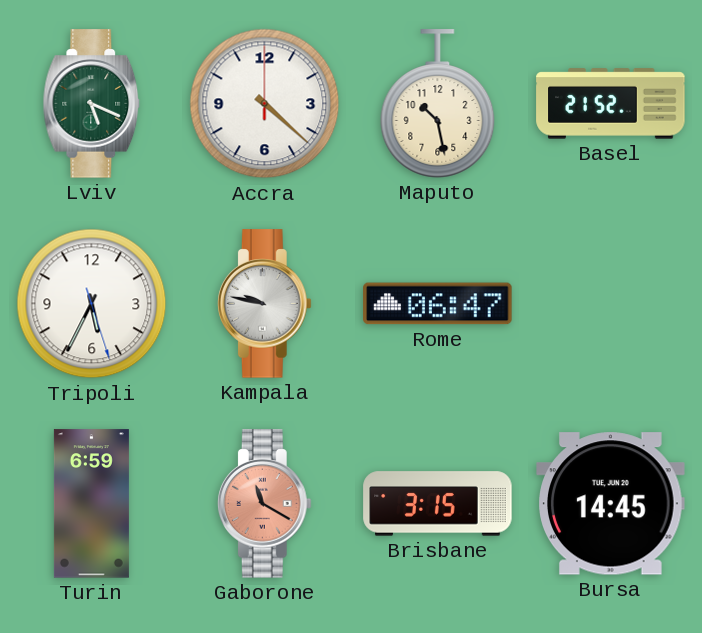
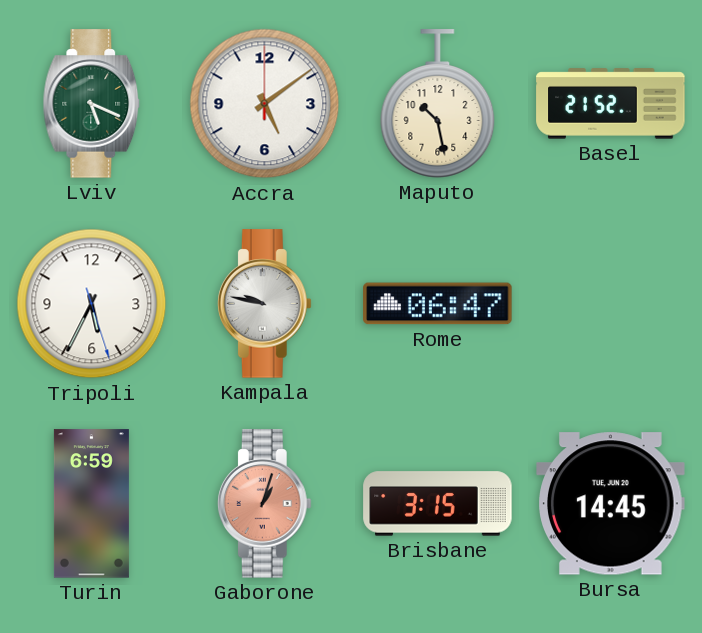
Accra: 4:22 -> 5:09
Gaborone: 11:20 -> 1:03
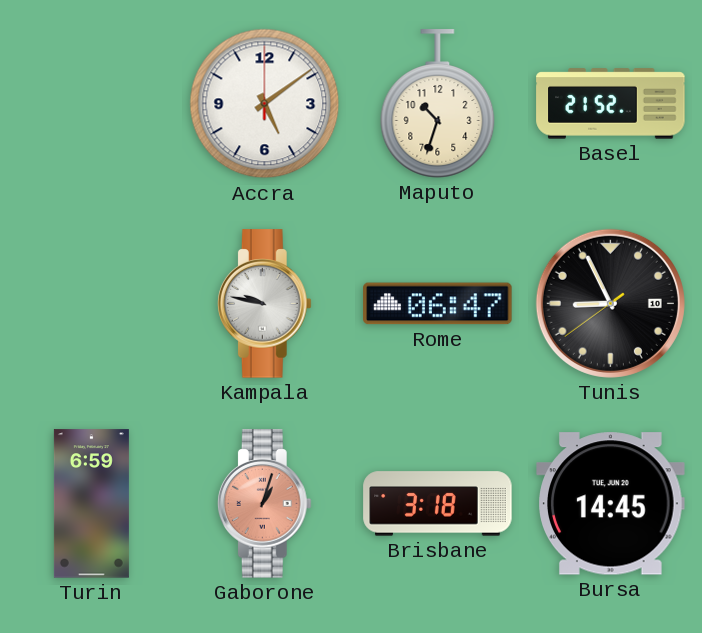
Lviv: 5:19 -> none
Maputo: 10:28 -> 10:33
Tripoli: 5:34 -> none
Tunis: none -> 8:55
Brisbane: 3:15 -> 3:18
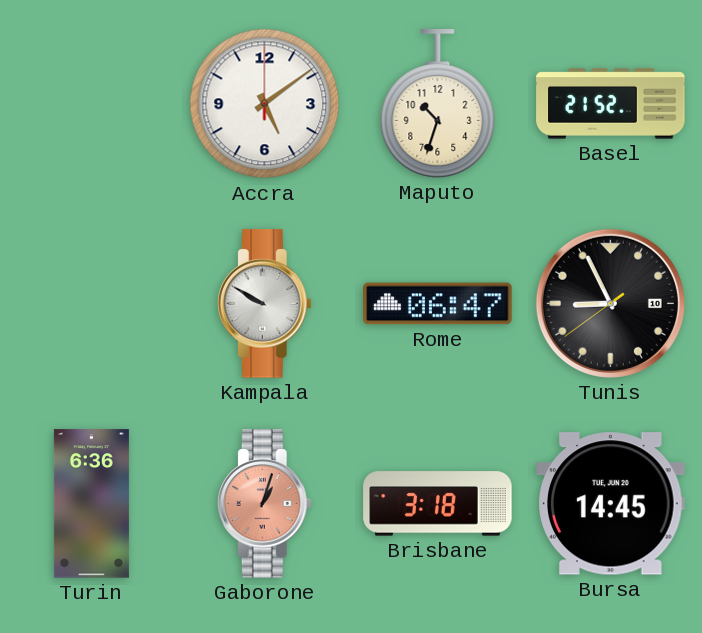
Kampala: 9:47 -> 9:50
Turin: 6:59 -> 6:36
